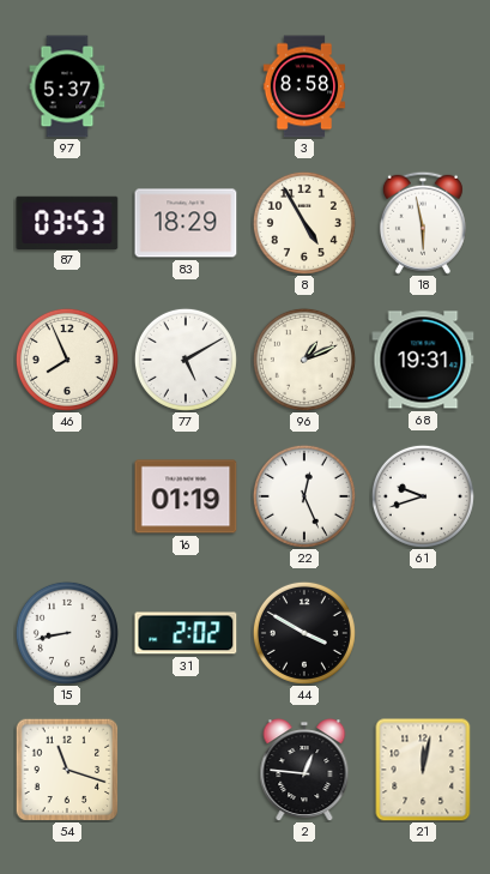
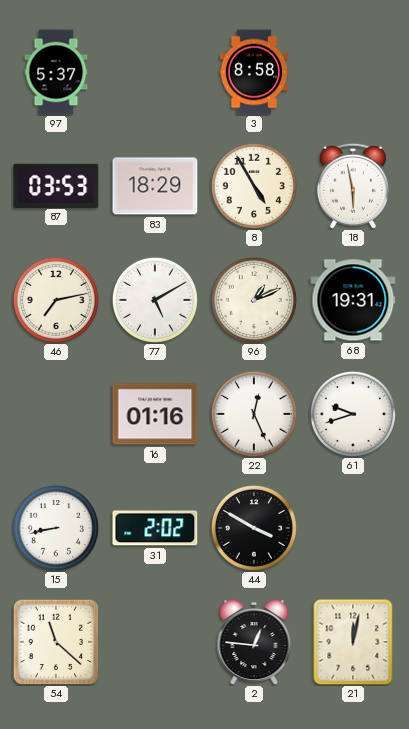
46: 7:56 -> 7:13
16: 01:19 -> 01:16
54: 11:18 -> 11:22
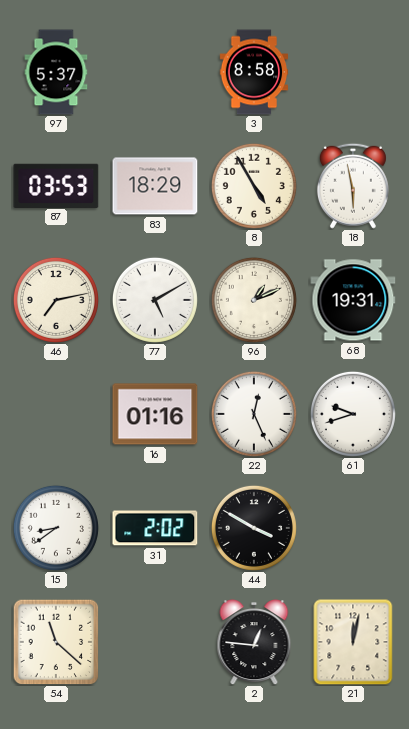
15: 8:43 -> 8:39
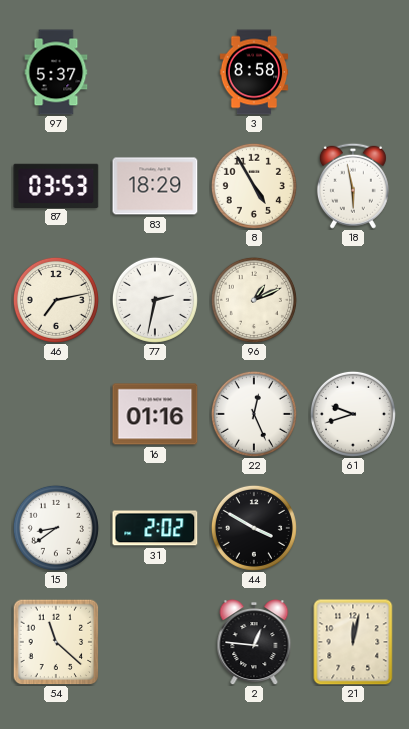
77: 5:10 -> 2:32
68: 19:31 -> none
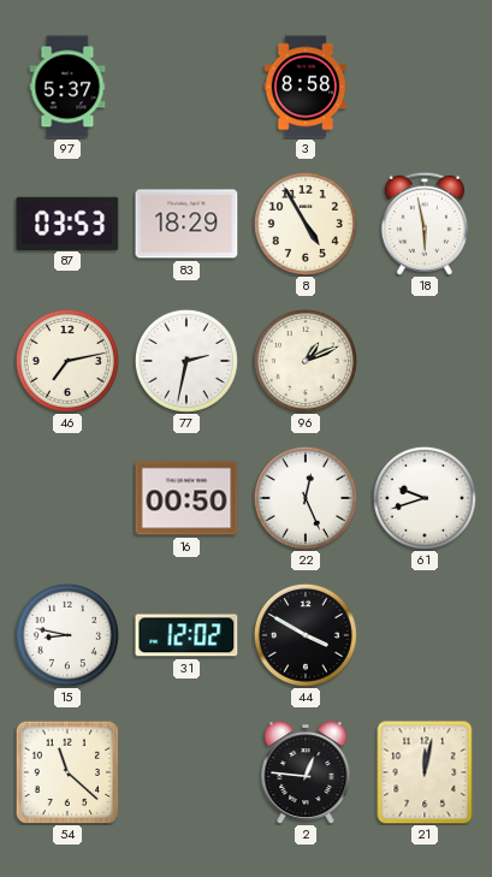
16: 01:16 -> 00:50
15: 8:39 -> 8:47
31: 2:02 -> 12:02
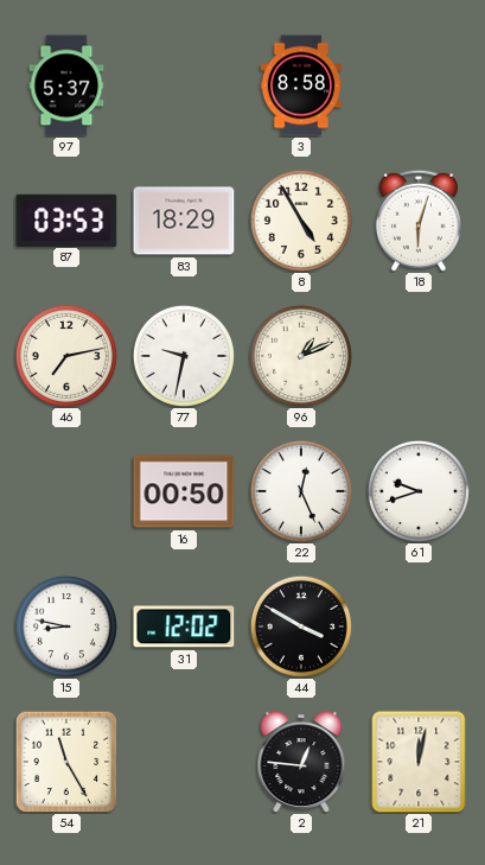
18: 5:58 -> 6:03
77: 2:32 -> 9:32
54: 11:22 -> 11:25
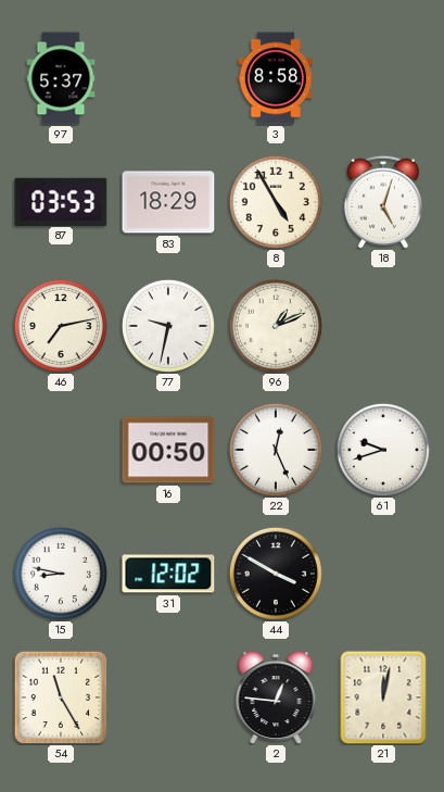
18: 6:03 -> 5:03
